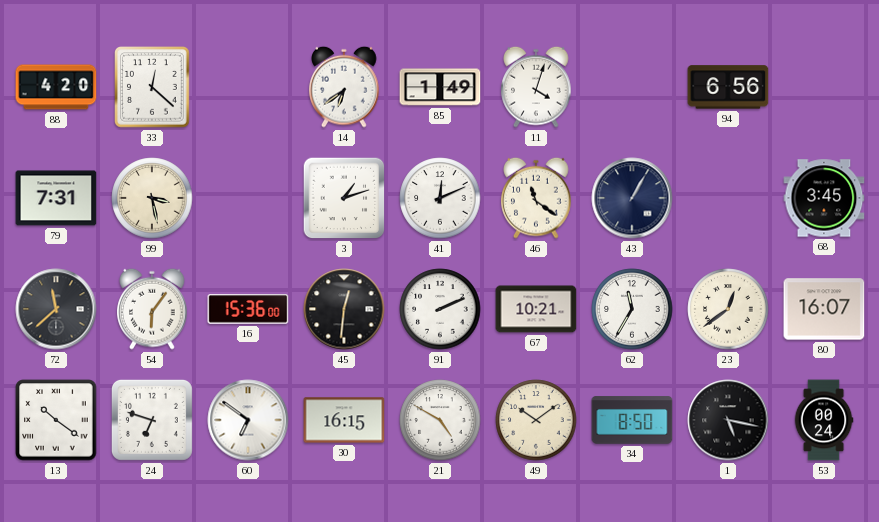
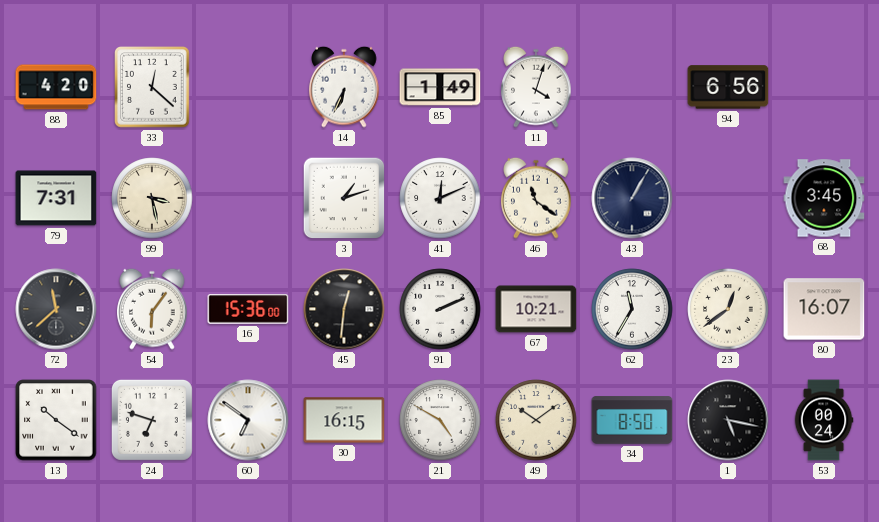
14: 6:39 -> 6:34
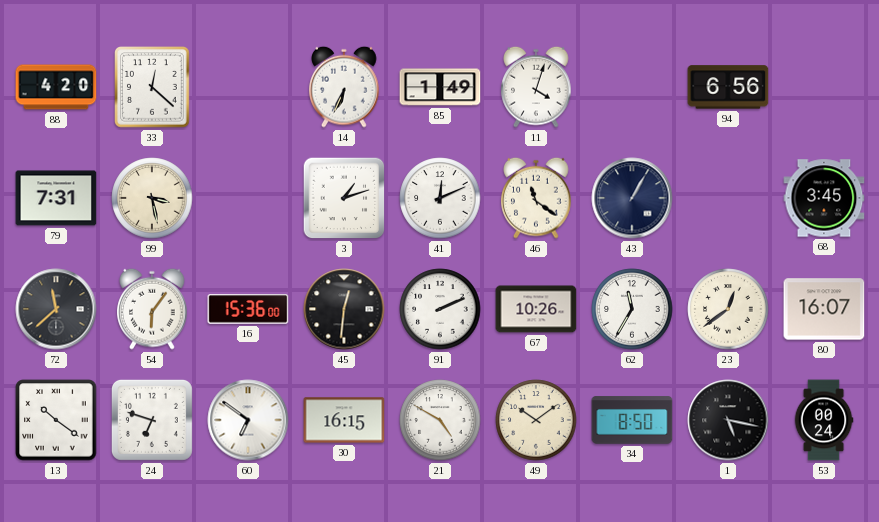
67: 10:21 -> 10:26
